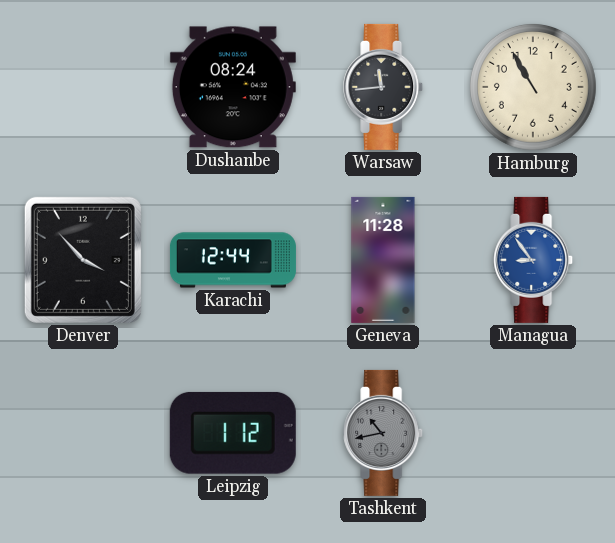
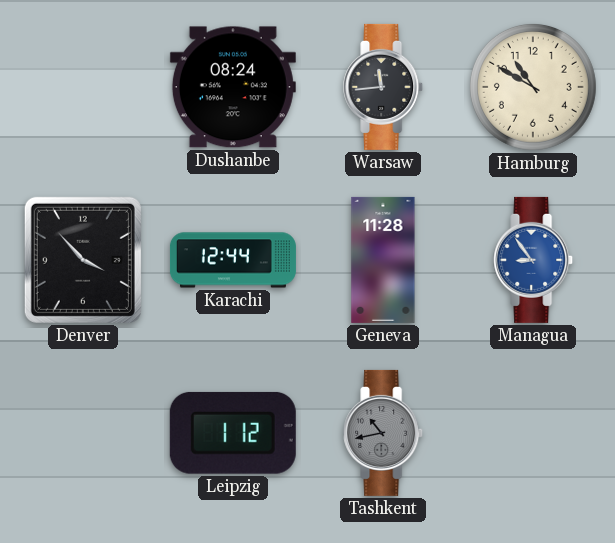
Hamburg: 10:55 -> 10:50
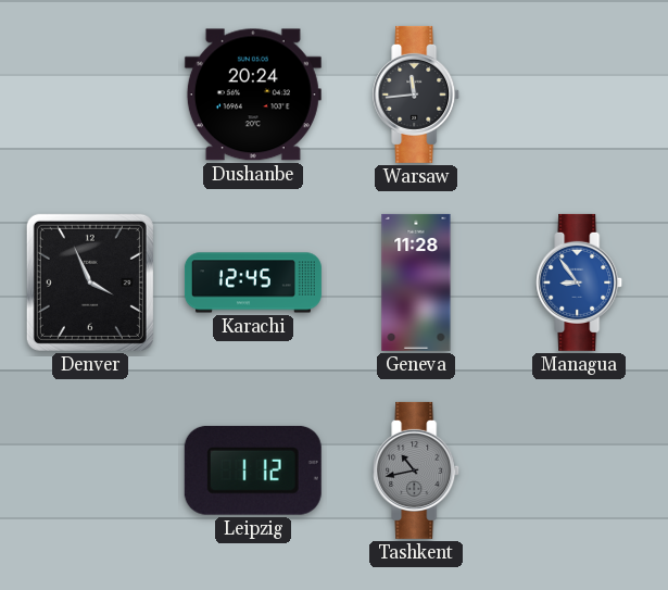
Dushanbe: 08:24 -> 20:24
Hamburg: 10:50 -> none
Denver: 3:53 -> 3:56
Karachi: 12:44 -> 12:45
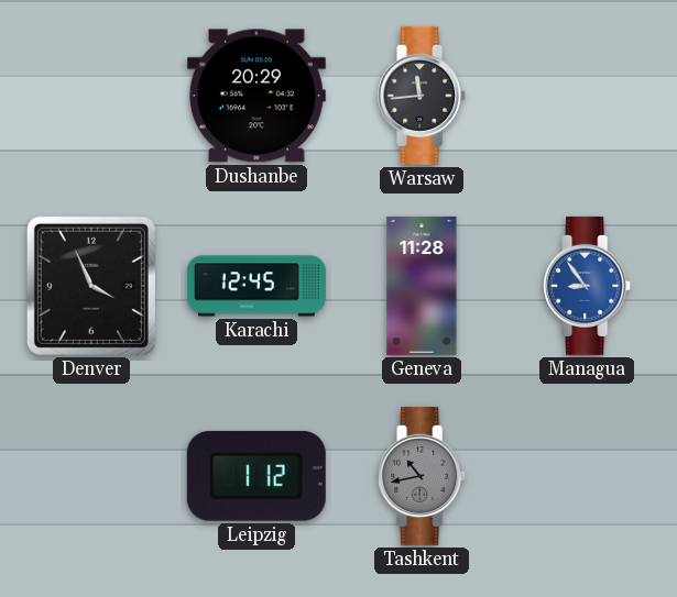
Dushanbe: 20:24 -> 20:29
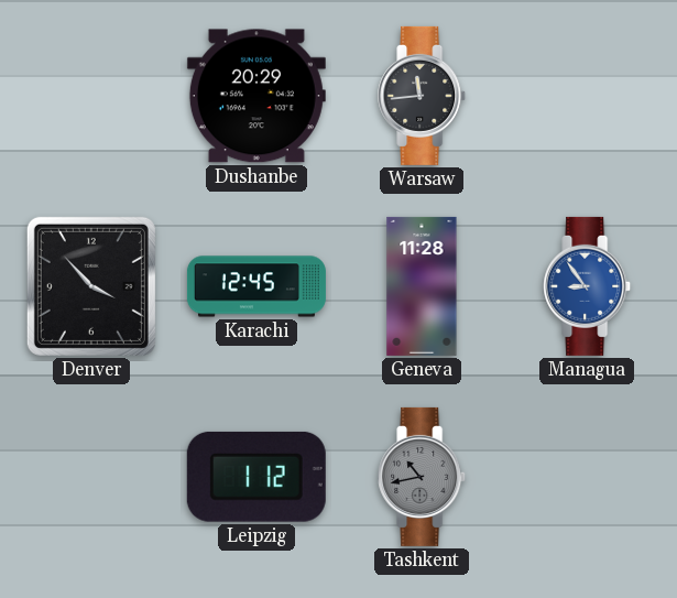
Denver: 3:56 -> 3:53
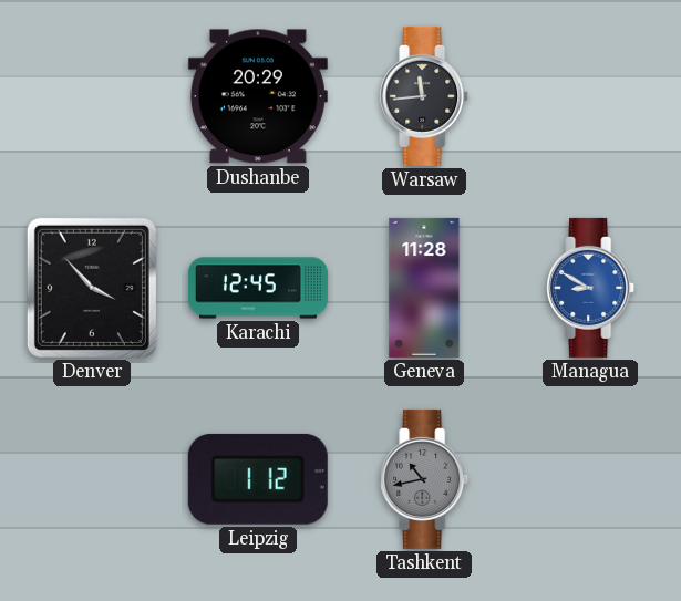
Managua: 8:54 -> 8:50
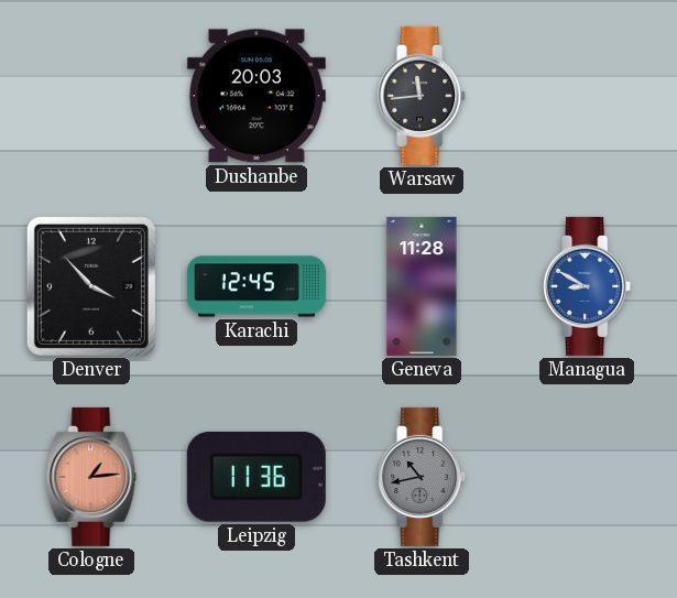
Dushanbe: 20:29 -> 20:03
Cologne: none -> 1:14
Leipzig: 1:12 -> 11:36
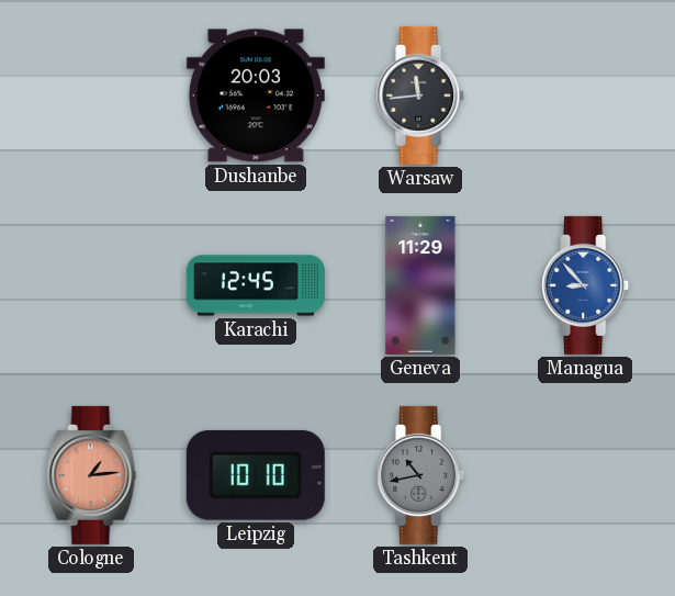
Denver: 3:53 -> none
Geneva: 11:28 -> 11:29
Managua: 8:50 -> 8:53
Leipzig: 11:36 -> 10:10
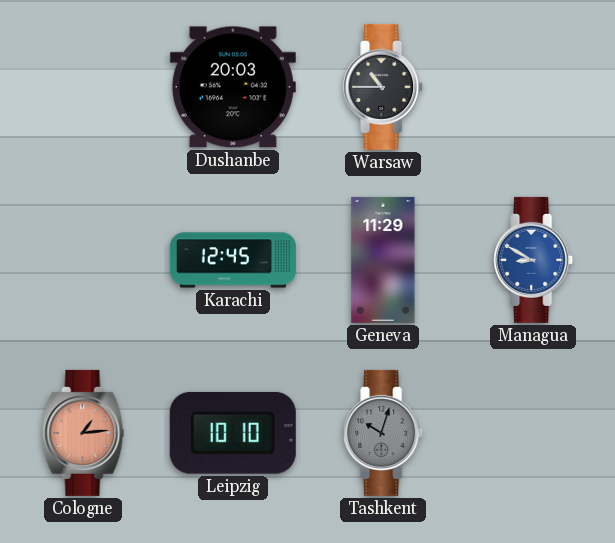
Warsaw: 11:44 -> 10:45
Managua: 8:53 -> 8:50
Tashkent: 10:43 -> 10:03
